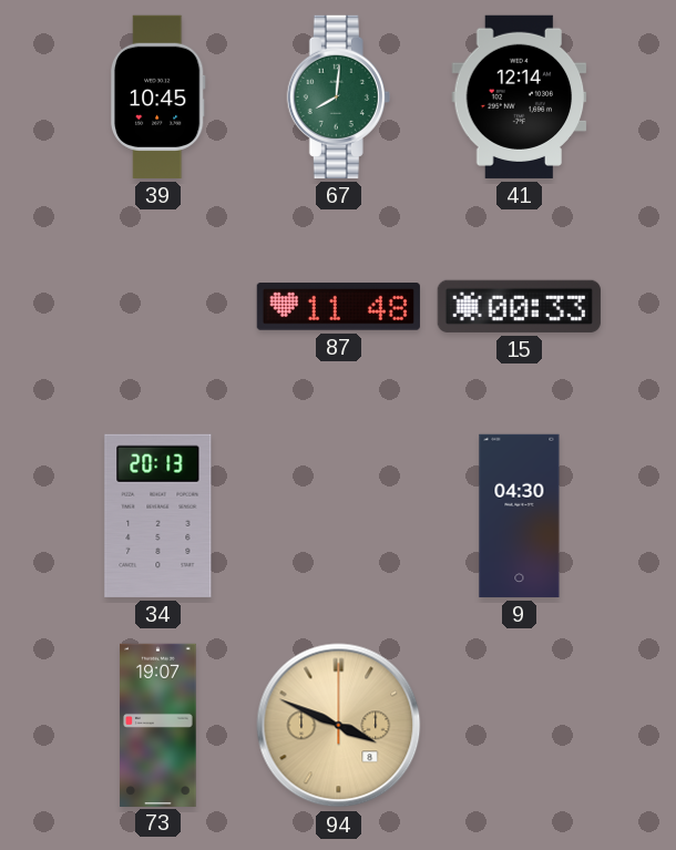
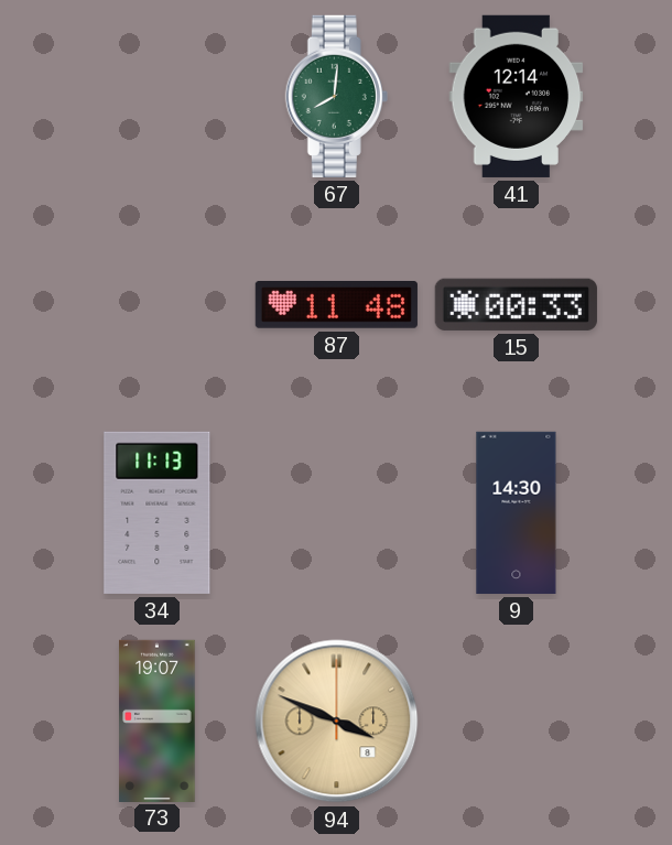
39: 10:45 -> none
34: 20:13 -> 11:13
9: 04:30 -> 14:30
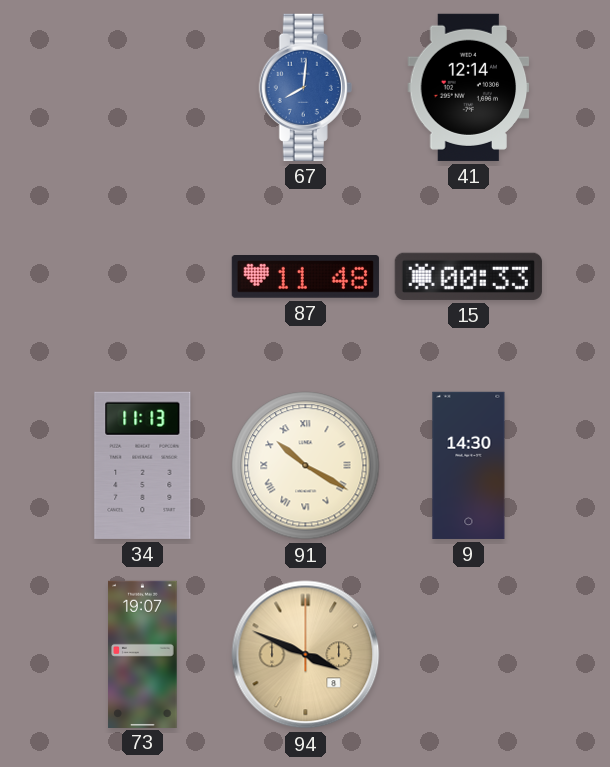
67 dial: green -> blue
91: none -> 10:20
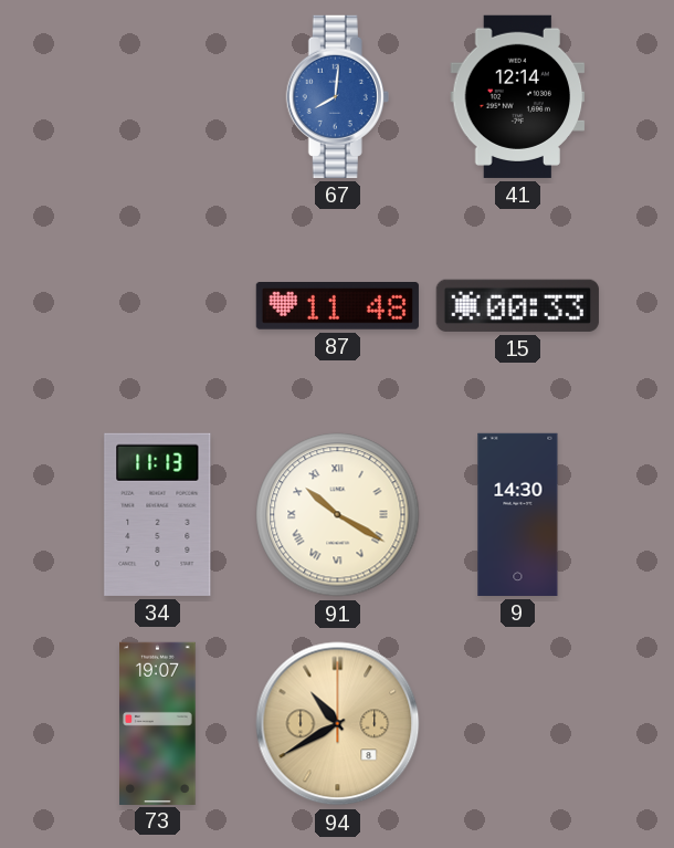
94: 3:49 -> 10:40
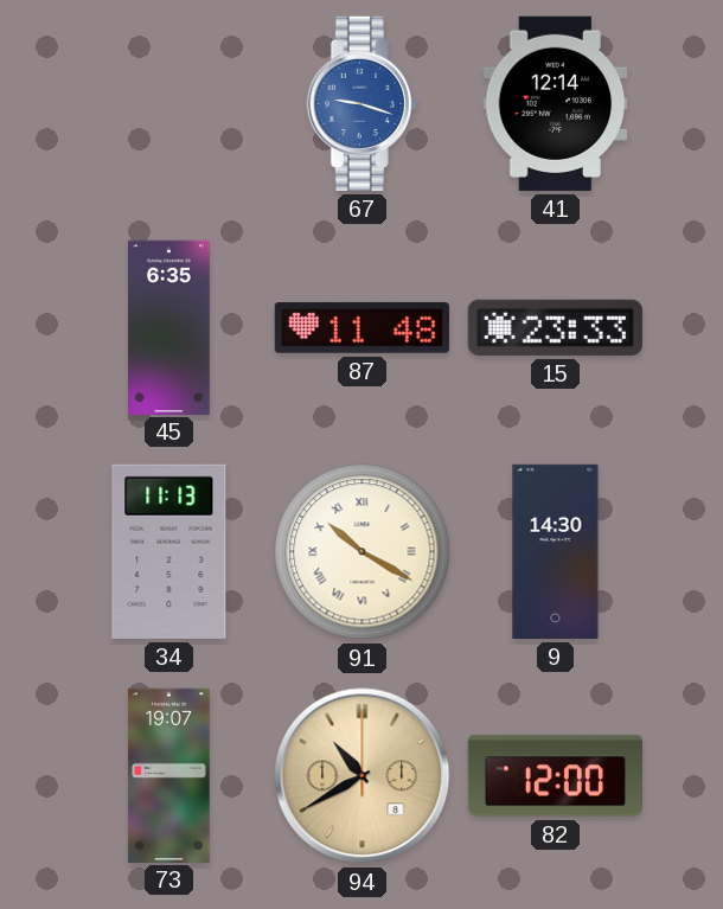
67: 8:01 -> 9:18
45: none -> 6:35
15: 00:33 -> 23:33
82: none -> 12:00
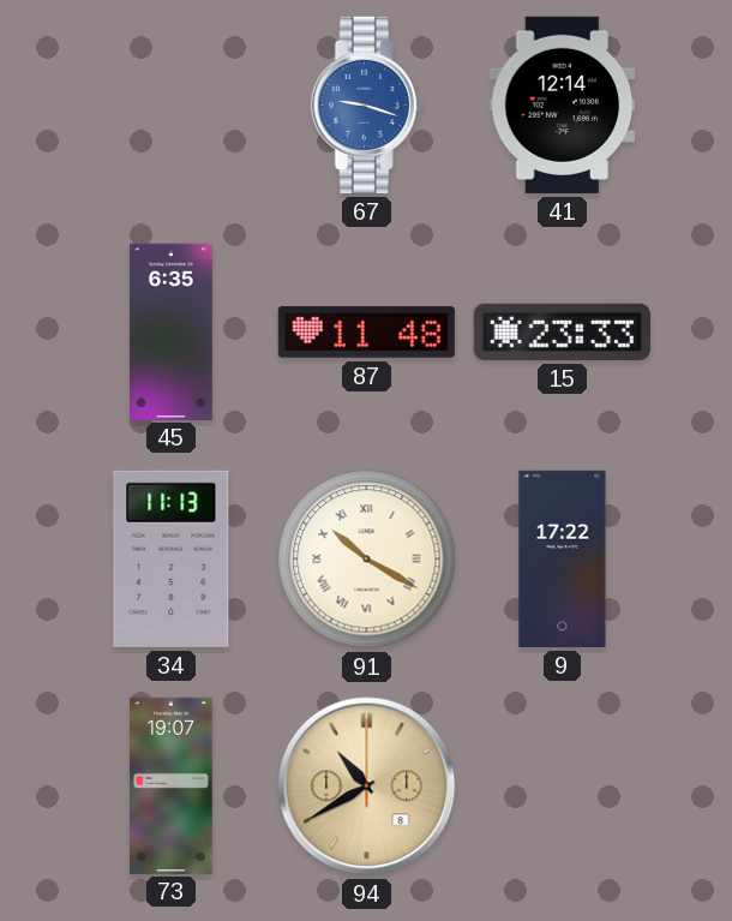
9: 14:30 -> 17:22
82: 12:00 -> none
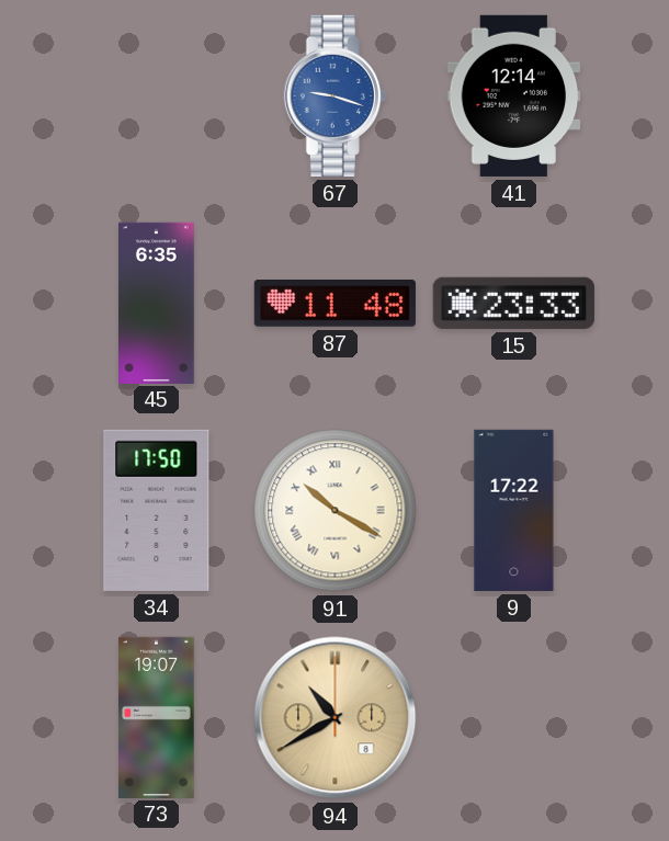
34: 11:13 -> 17:50
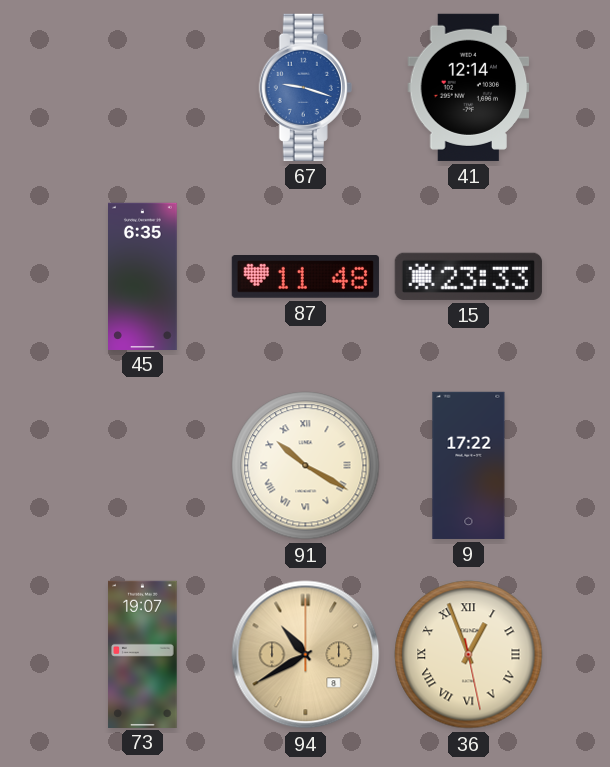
34: 17:50 -> none
36: none -> 12:56
